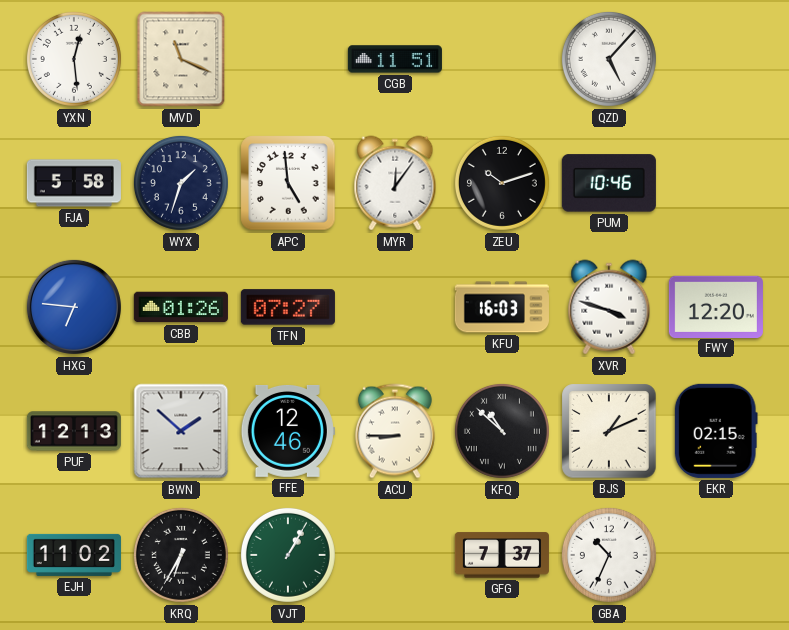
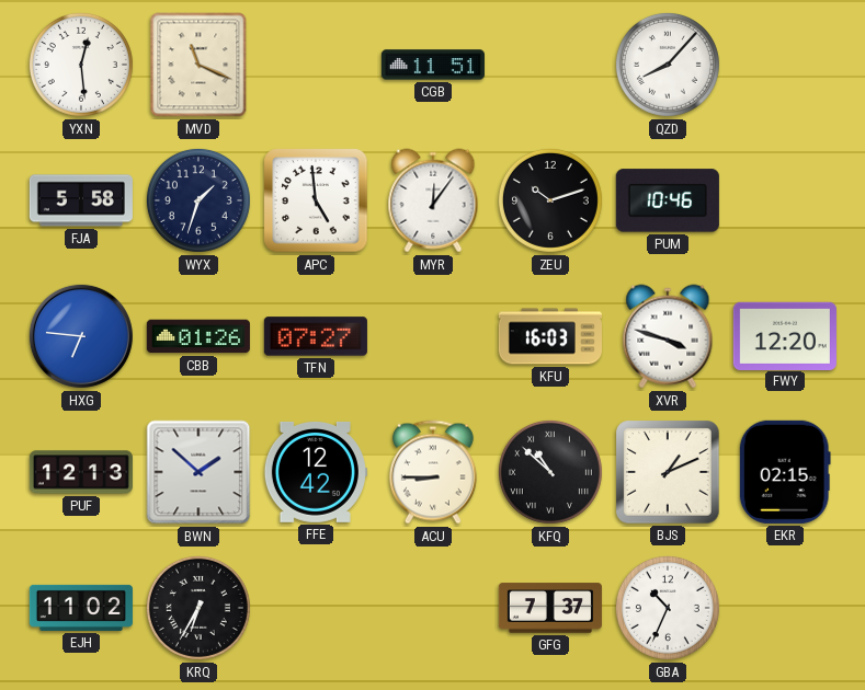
QZD: 5:07 -> 8:07
FFE: 12:46 -> 12:42
VJT: 1:05 -> none
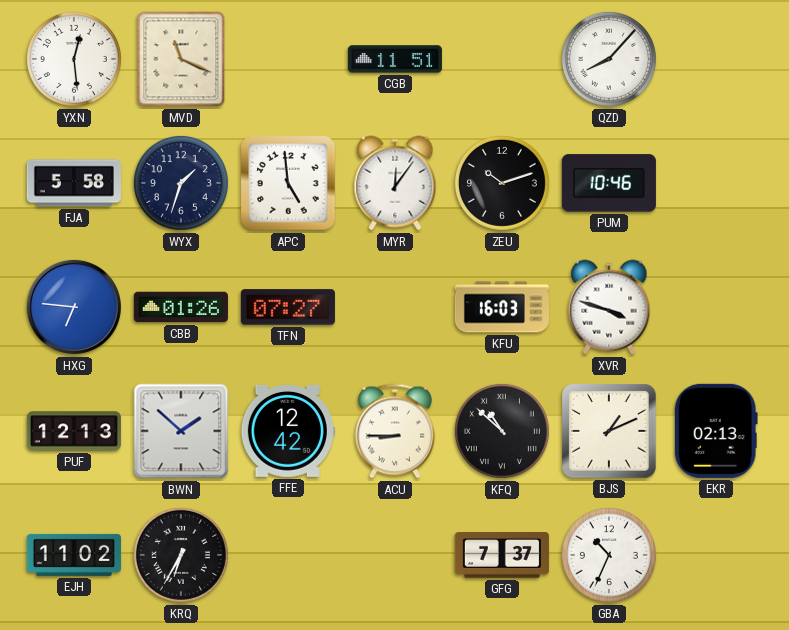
FWY: 12:20 -> none
EKR: 02:15 -> 02:13
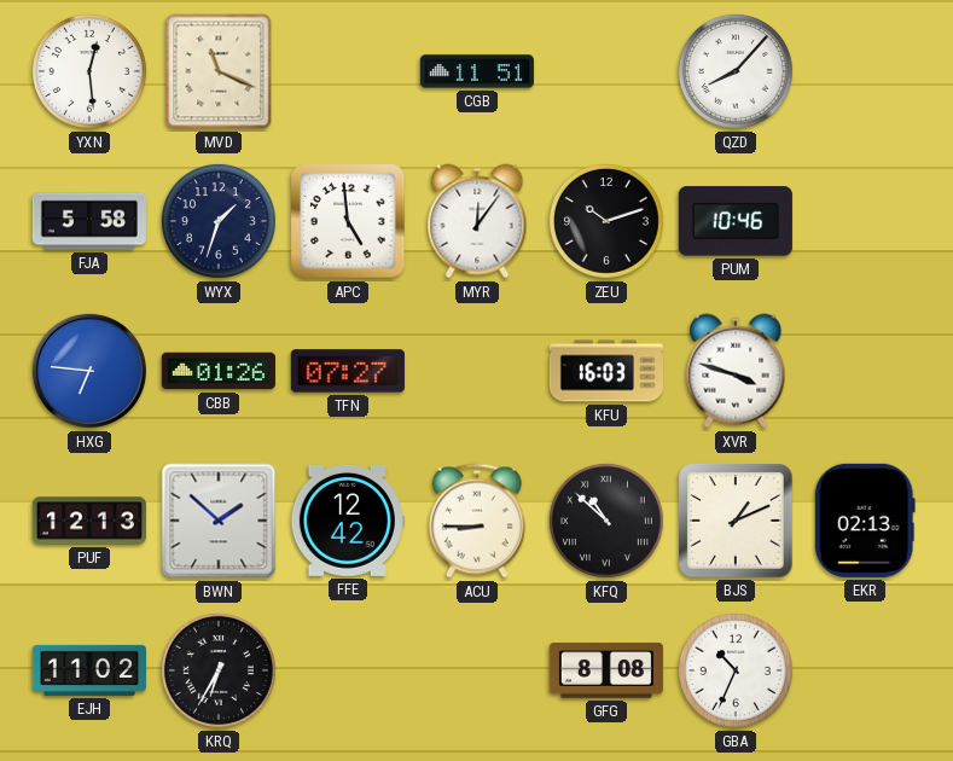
GFG: 7:37 -> 8:08
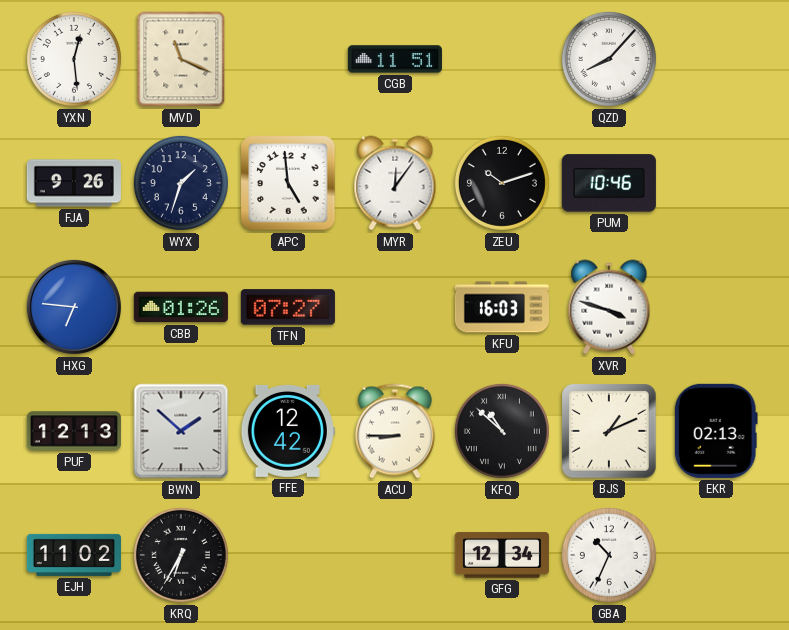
FJA: 5:58 -> 9:26
GFG: 8:08 -> 12:34
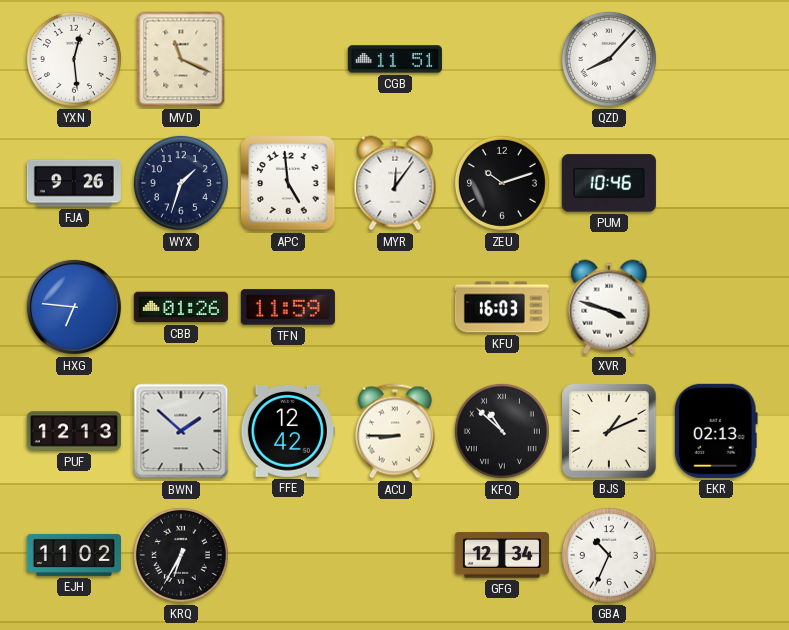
TFN: 07:27 -> 11:59
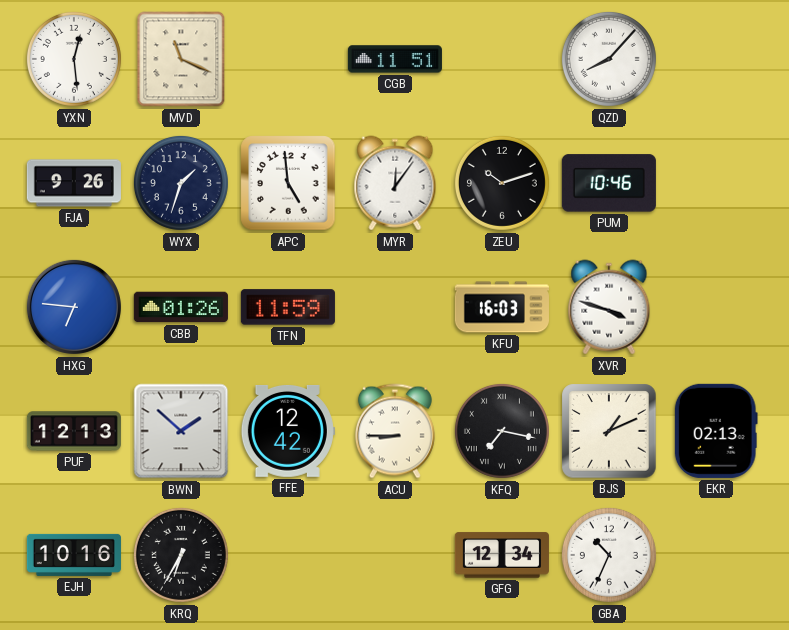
KFQ: 10:52 -> 7:17
EJH: 11:02 -> 10:16
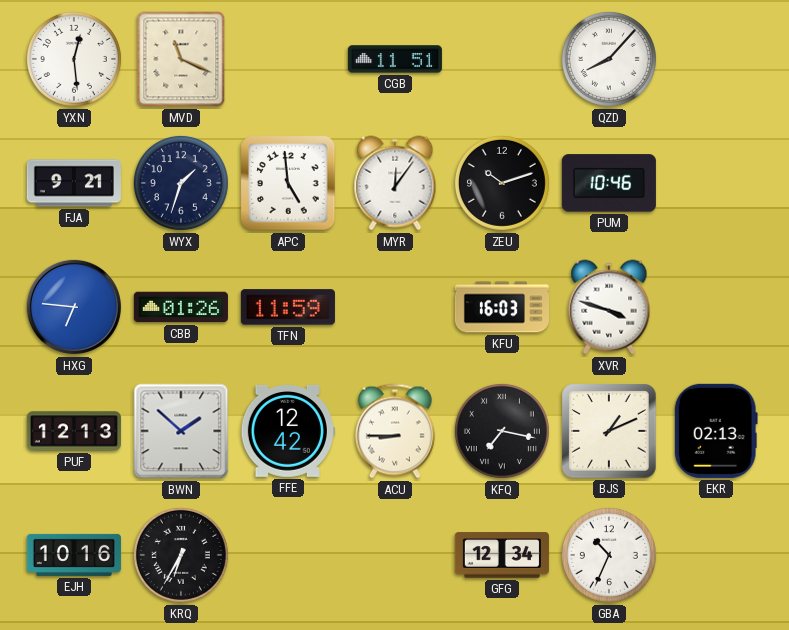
FJA: 9:26 -> 9:21
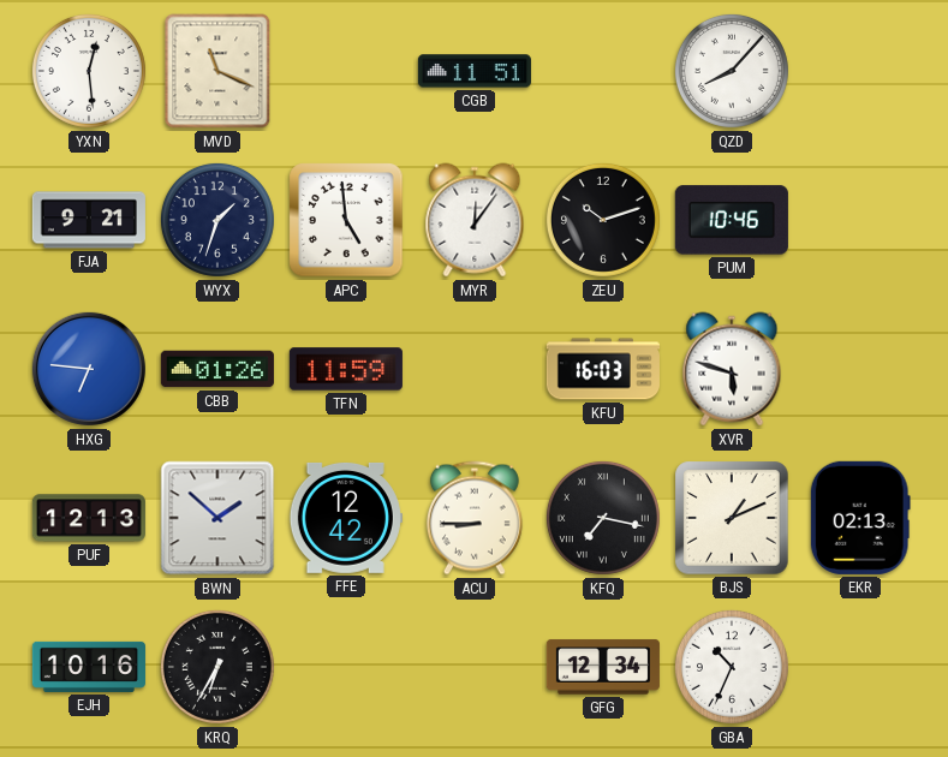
XVR: 3:48 -> 5:48
